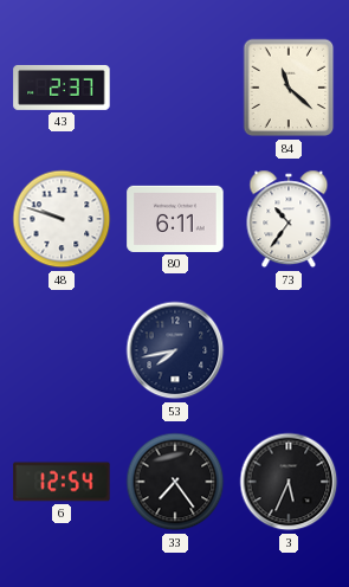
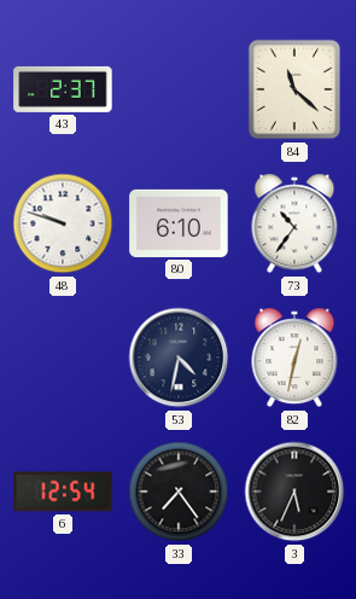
80: 6:11 -> 6:10
53: 7:43 -> 4:32
82: none -> 12:32
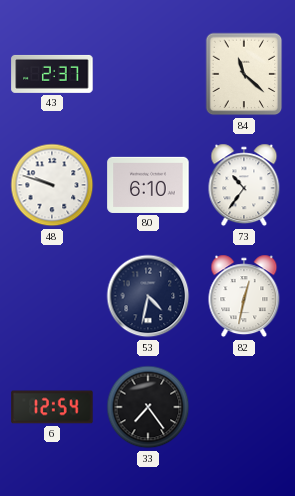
3: 5:34 -> none
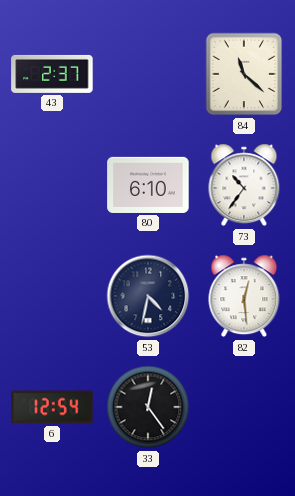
48: 9:48 -> none
82: 12:32 -> 12:29
33: 7:24 -> 12:24
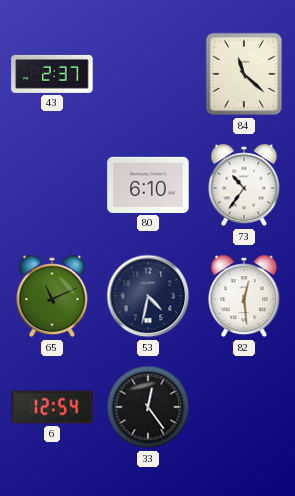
65: none -> 11:11
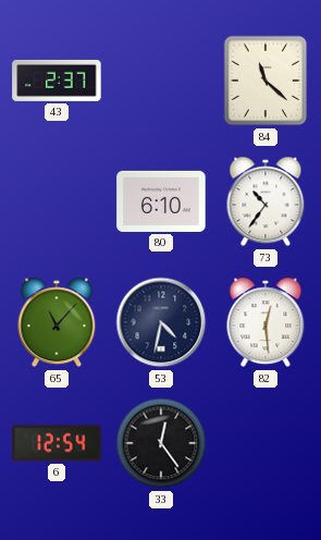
65: 11:11 -> 11:07
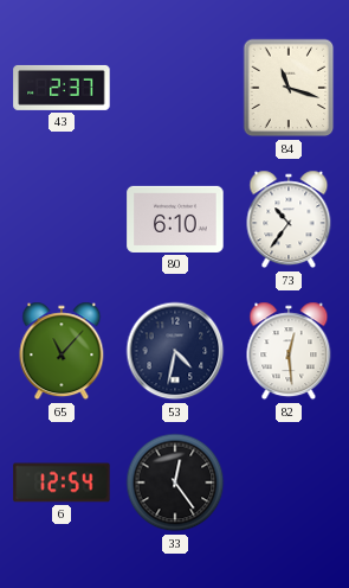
84: 11:22 -> 11:18
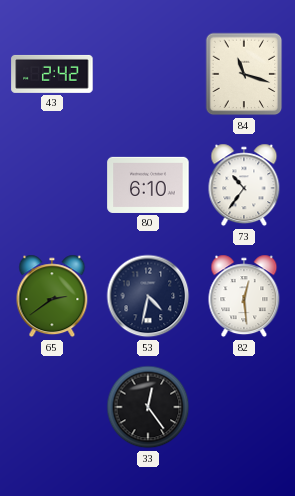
43: 2:37 -> 2:42
65: 11:07 -> 2:39
6: 12:54 -> none
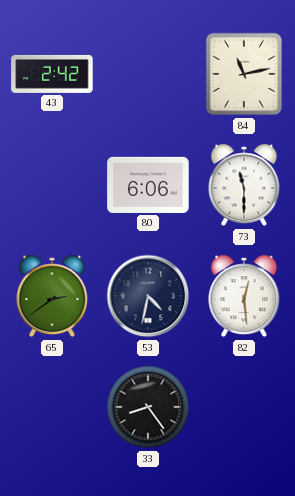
84: 11:18 -> 11:13
80: 6:10 -> 6:06
73: 10:36 -> 11:30
33: 12:24 -> 8:24
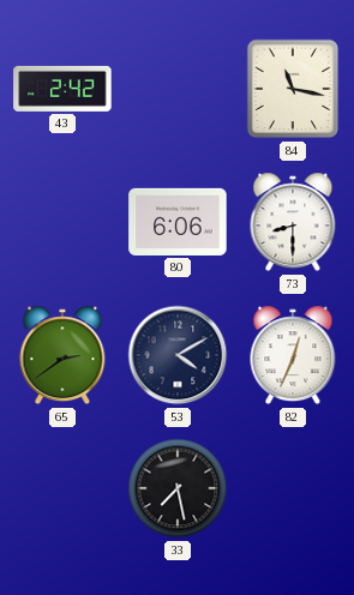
84: 11:13 -> 11:17
73: 11:30 -> 8:30
53: 4:32 -> 4:10
82: 12:29 -> 12:34
33: 8:24 -> 7:28
